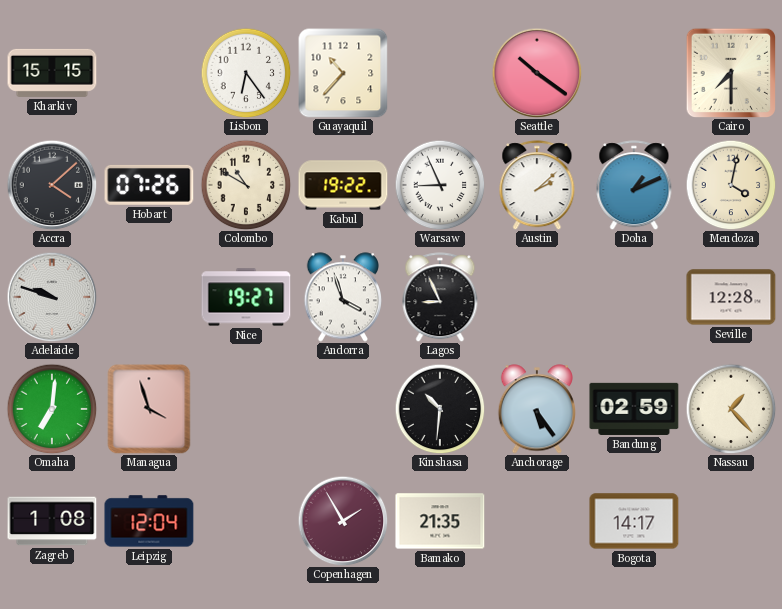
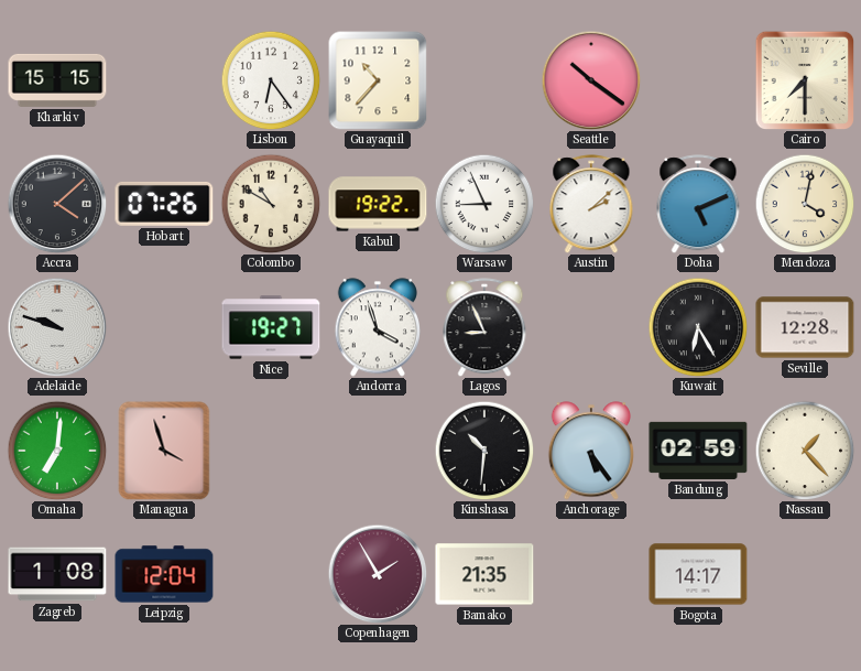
Doha: 1:11 -> 5:11
Kuwait: none -> 6:25
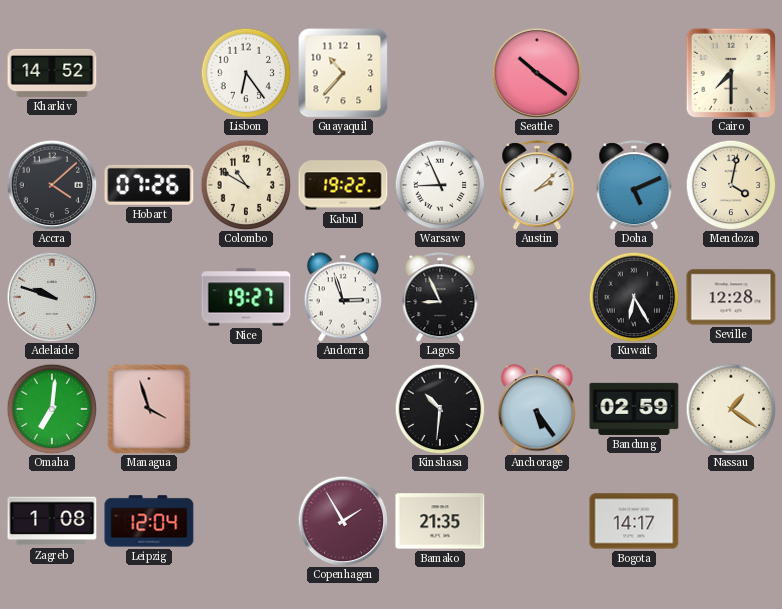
Kharkiv: 15:15 -> 14:52
Andorra: 3:57 -> 2:57
Nassau: 1:23 -> 1:21
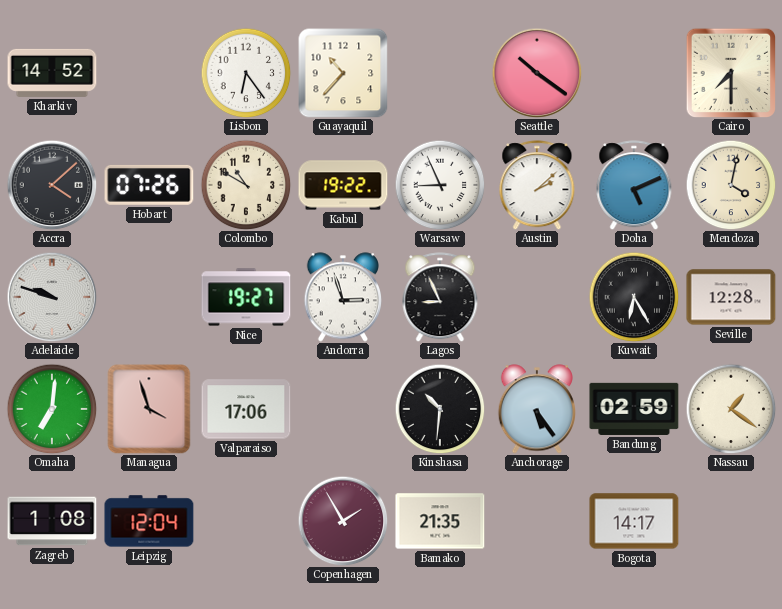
Valparaiso: none -> 17:06
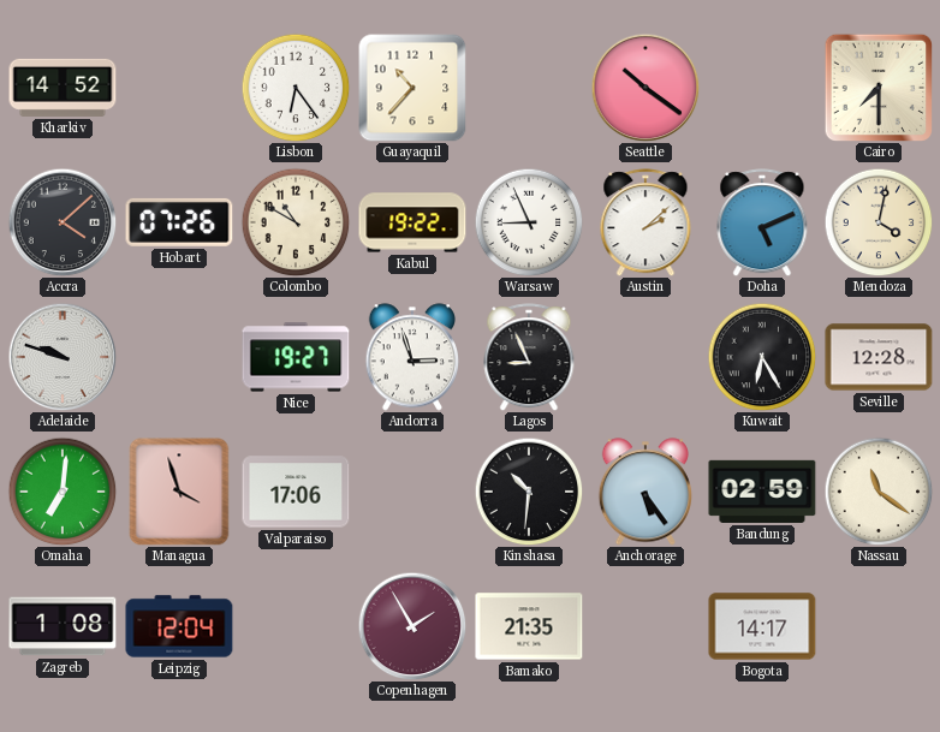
Nassau: 1:21 -> 11:21
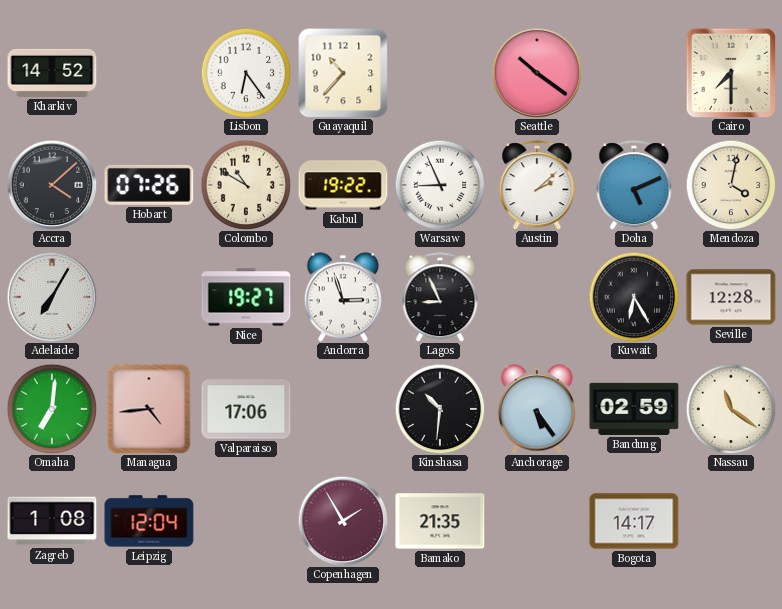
Adelaide: 9:48 -> 7:05
Managua: 3:57 -> 4:44
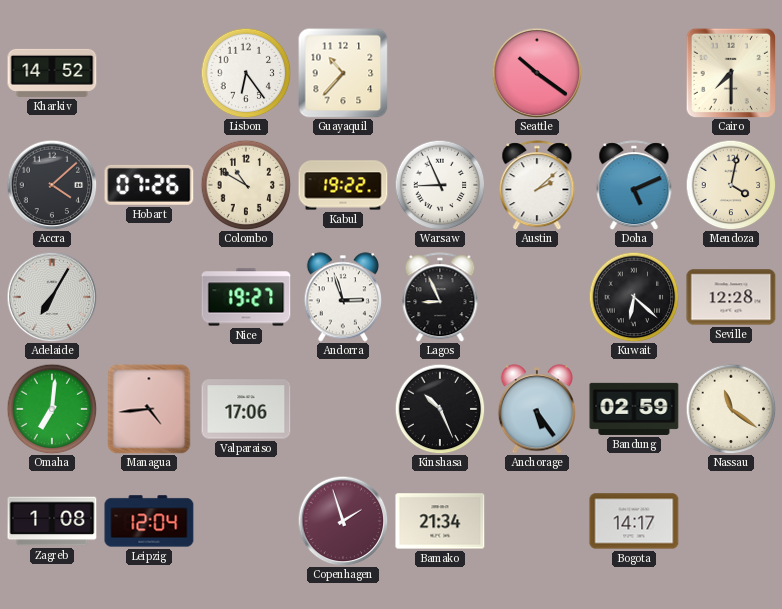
Kuwait: 6:25 -> 6:22
Kinshasa: 10:31 -> 10:26
Copenhagen: 1:55 -> 1:57
Bamako: 21:35 -> 21:34
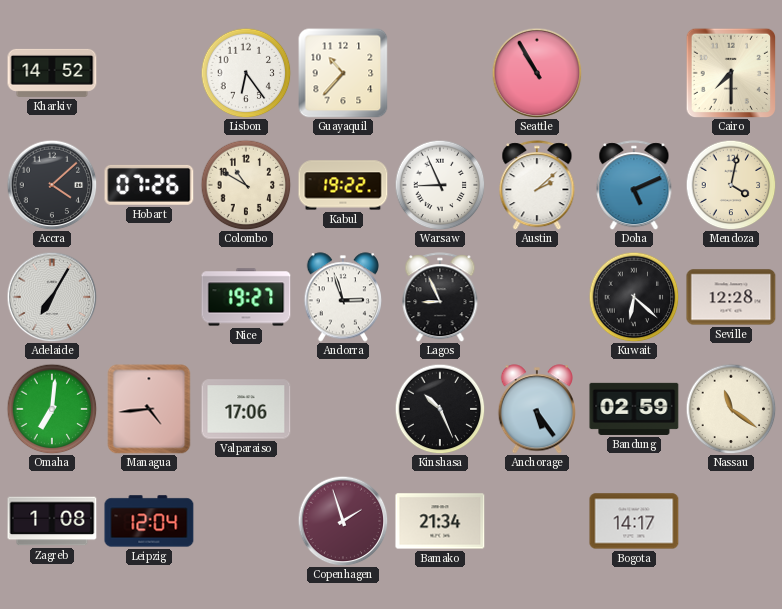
Seattle: 10:21 -> 10:55
